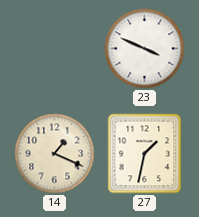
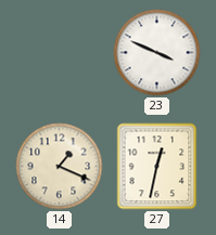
27: 1:32 -> 12:32
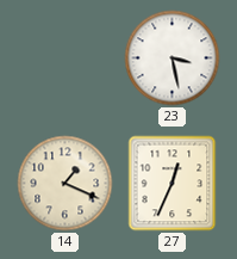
23: 3:49 -> 3:28
27: 12:32 -> 12:34
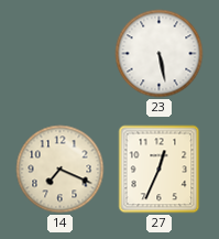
23: 3:28 -> 5:28
14: 1:19 -> 7:19
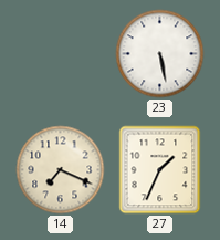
27: 12:34 -> 1:34
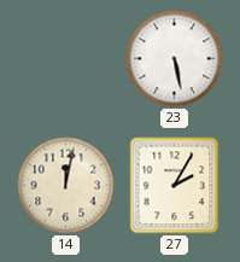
14: 7:19 -> 12:02
27: 1:34 -> 2:05
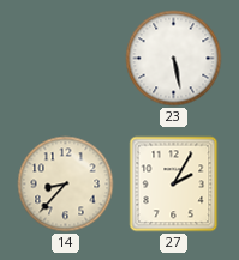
14: 12:02 -> 8:37
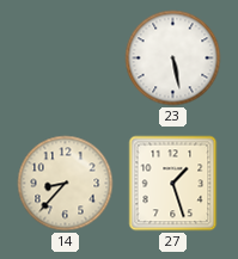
27: 2:05 -> 1:27
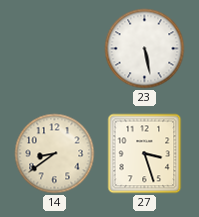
14: 8:37 -> 8:39
27: 1:27 -> 3:27
